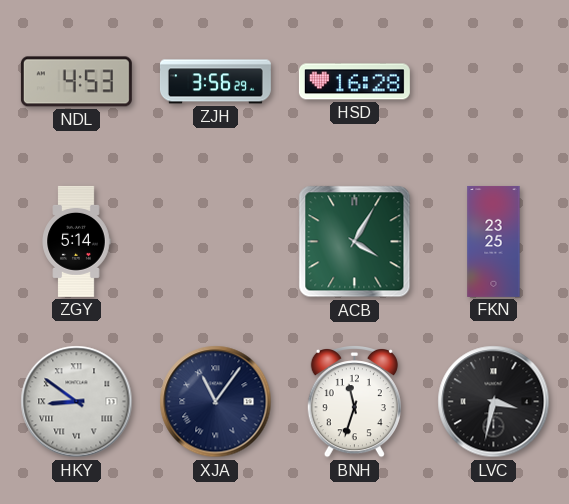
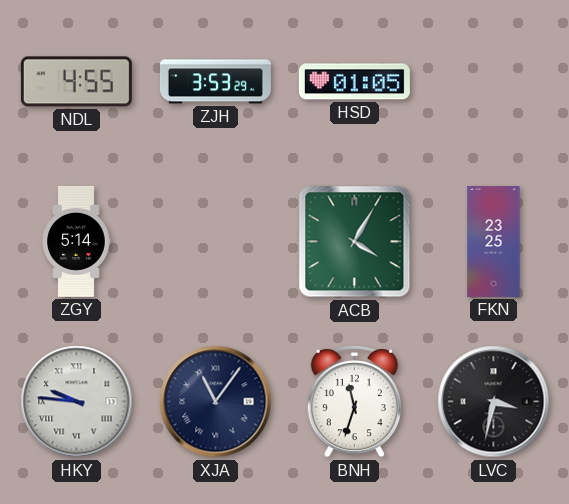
NDL: 4:53 -> 4:55
ZJH: 3:56 -> 3:53
HSD: 16:28 -> 01:05
HKY: 8:51 -> 9:46
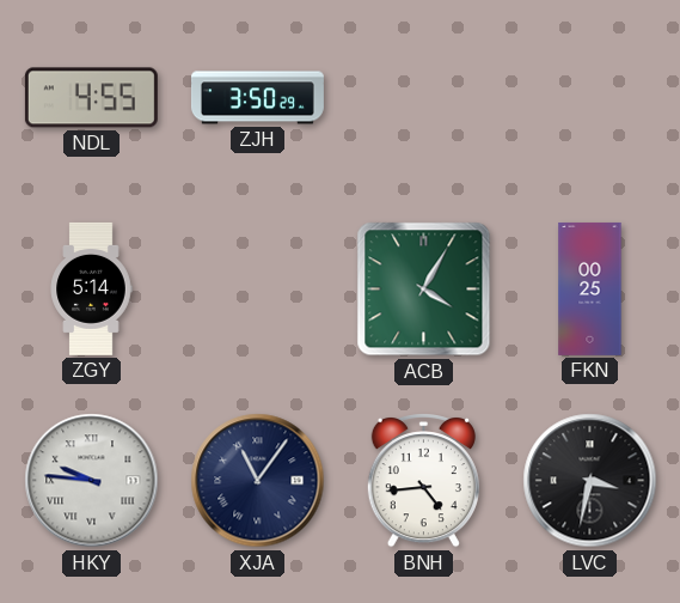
ZJH: 3:53 -> 3:50
HSD: 01:05 -> none
FKN: 23:25 -> 00:25
BNH: 11:33 -> 4:44
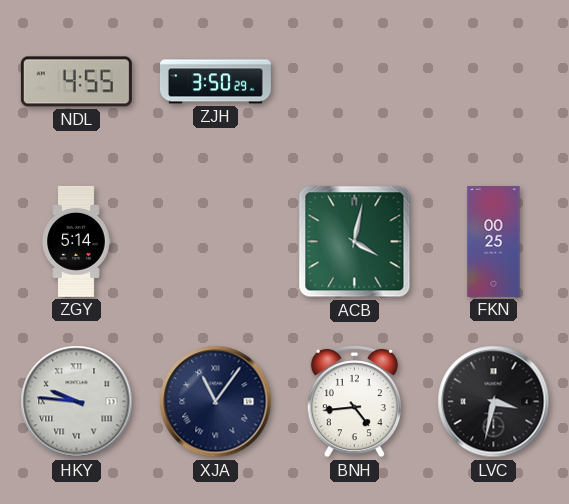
ACB: 4:05 -> 4:02
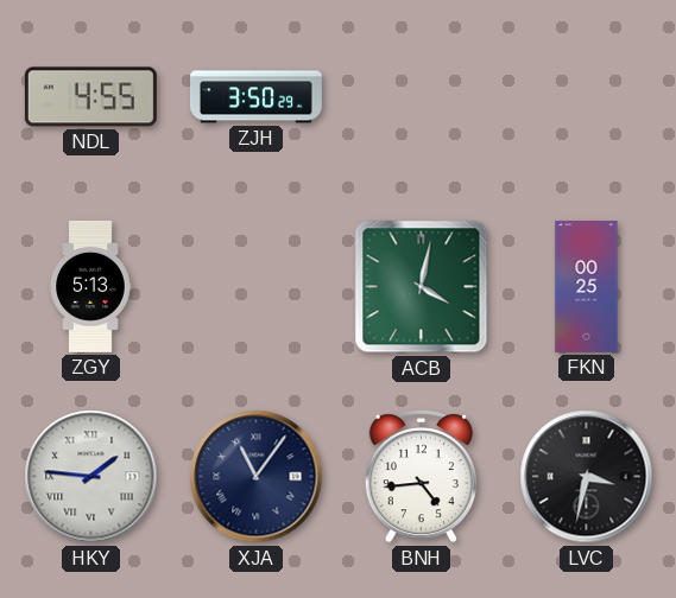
ZGY: 5:14 -> 5:13
HKY: 9:46 -> 1:46
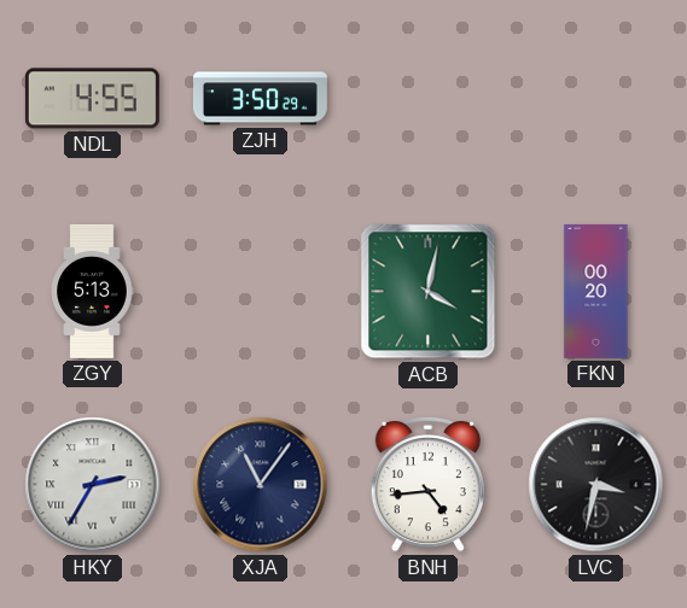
FKN: 00:25 -> 00:20
HKY: 1:46 -> 2:35
